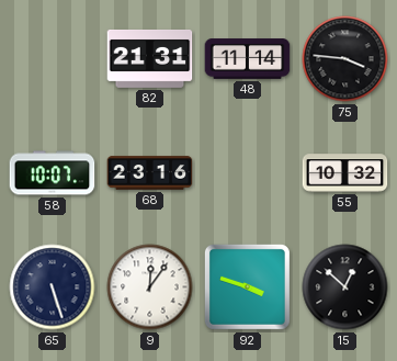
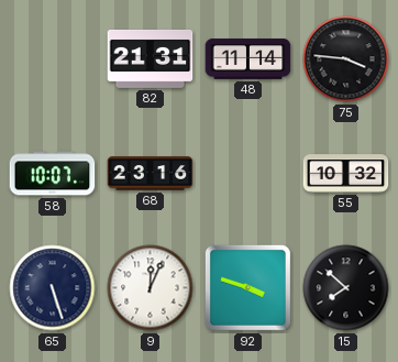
9: 12:06 -> 12:04
15: 12:52 -> 7:52
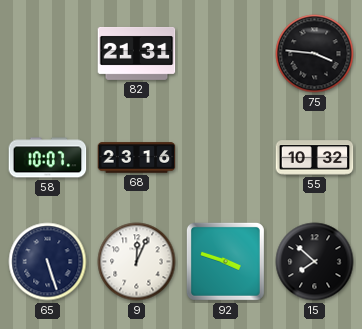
48: 11:14 -> none
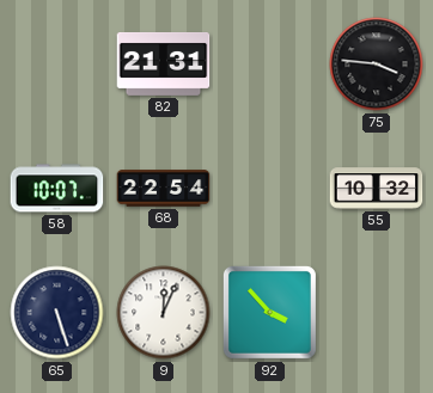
68: 23:16 -> 22:54
92: 3:48 -> 3:53
15: 7:52 -> none
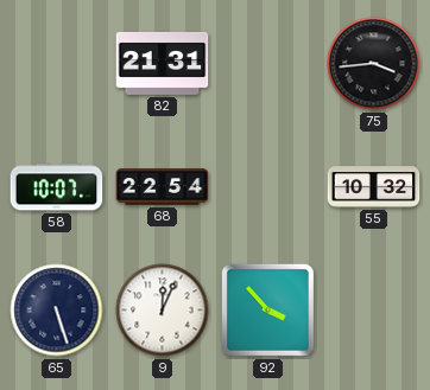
75: 3:46 -> 3:44
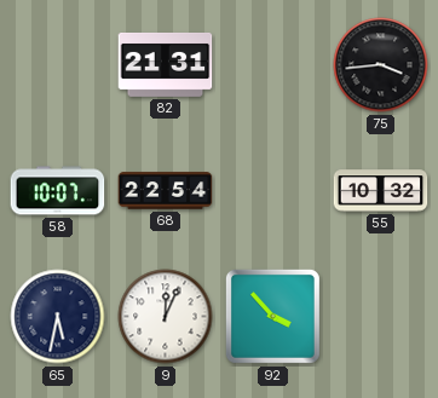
65: 5:27 -> 5:32
